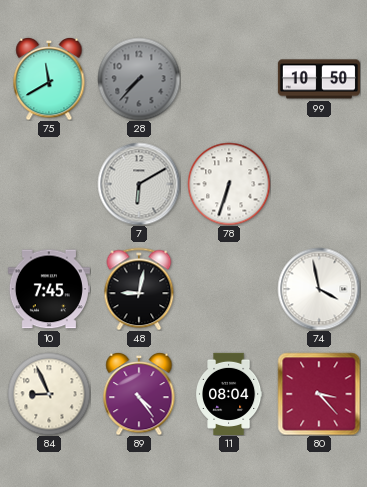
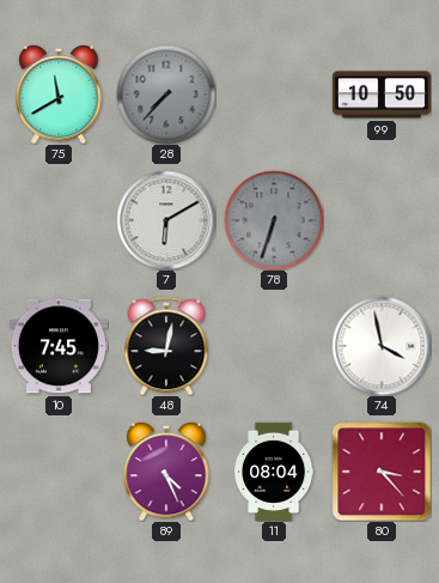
78 dial: white -> grey
84: 8:56 -> none
89: 4:24 -> 4:26
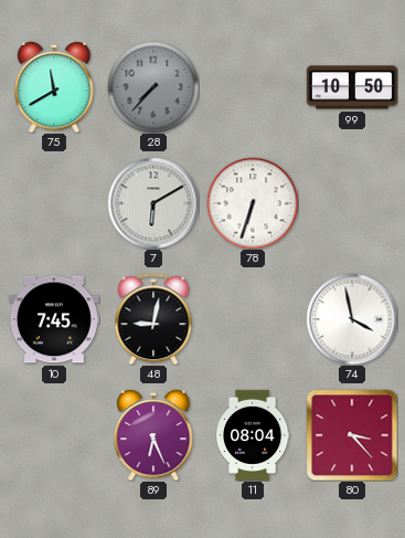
78 dial: grey -> white
89: 4:26 -> 6:26
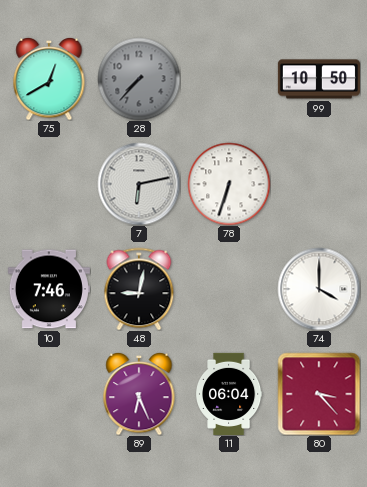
75: 11:40 -> 12:40
7: 6:10 -> 6:13
10: 7:45 -> 7:46
74: 3:58 -> 4:00
11: 08:04 -> 06:04
